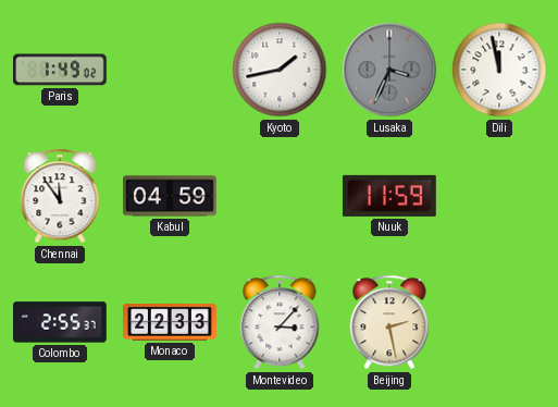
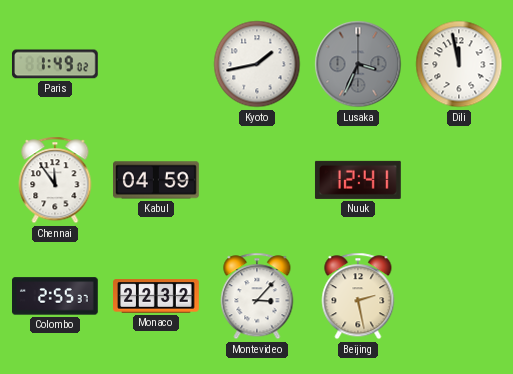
Nuuk: 11:59 -> 12:41
Monaco: 22:33 -> 22:32
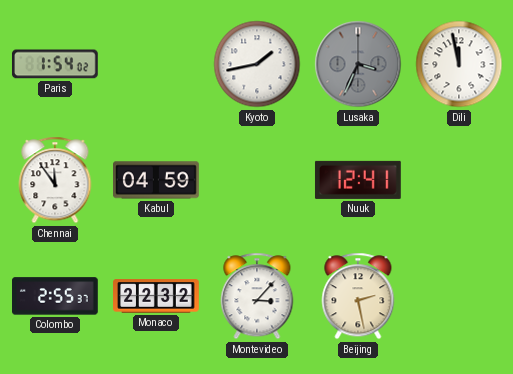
Paris: 1:49 -> 1:54
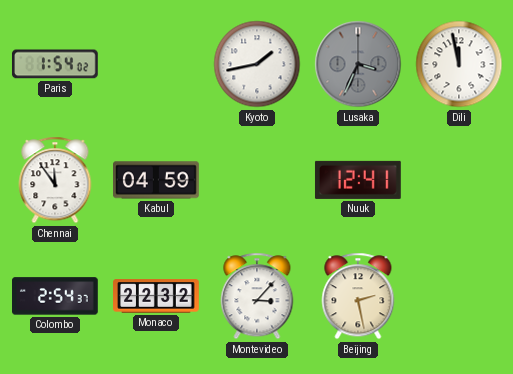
Colombo: 2:55 -> 2:54
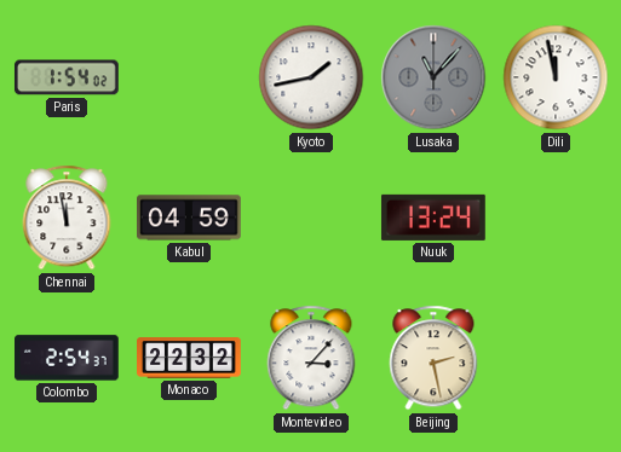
Lusaka: 3:34 -> 11:07
Chennai: 11:54 -> 11:58
Nuuk: 12:41 -> 13:24
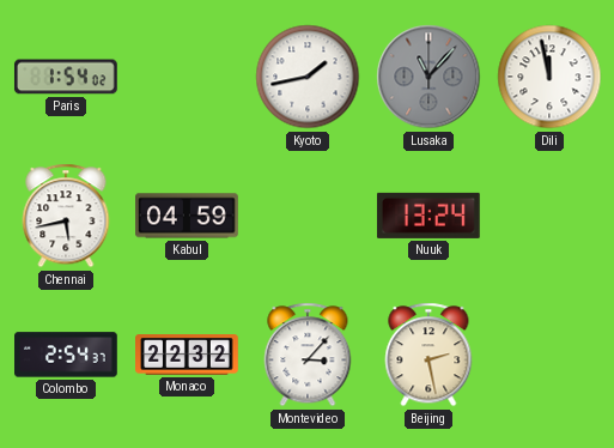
Chennai: 11:58 -> 5:43
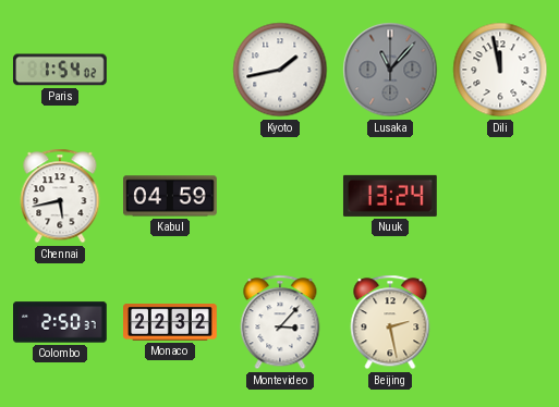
Colombo: 2:54 -> 2:50
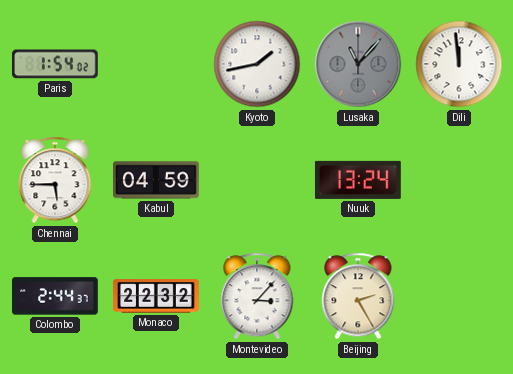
Dili: 11:58 -> 11:59
Chennai: 5:43 -> 5:45
Colombo: 2:50 -> 2:44
Beijing: 2:28 -> 2:25
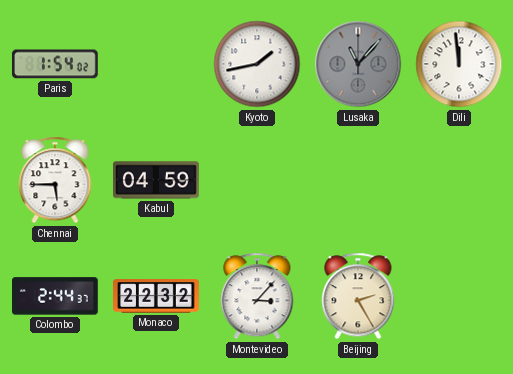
Nuuk: 13:24 -> none
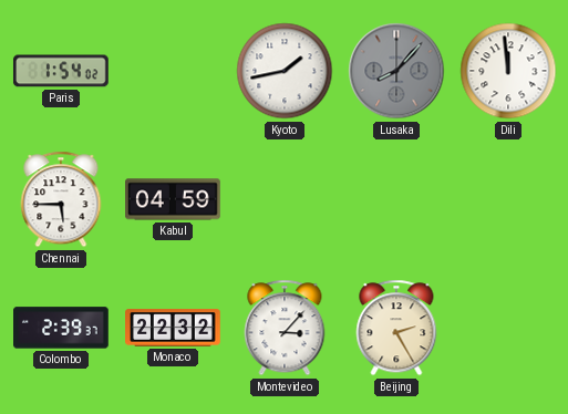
Lusaka: 11:07 -> 8:07
Colombo: 2:44 -> 2:39
